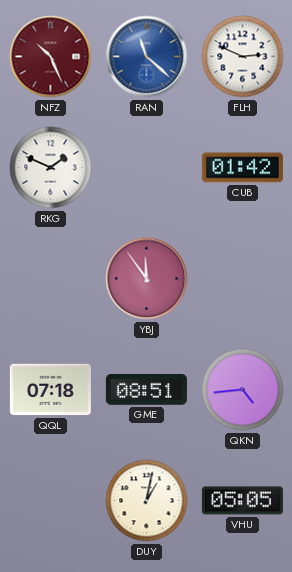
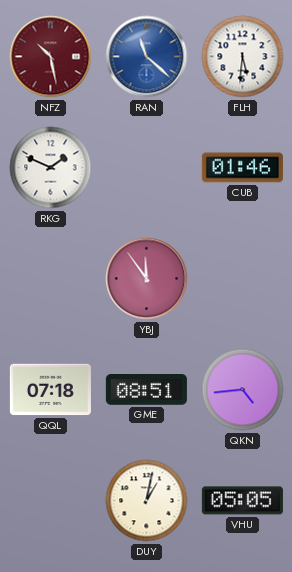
NFZ: 10:26 -> 10:28
FLH: 2:49 -> 5:31
CUB: 01:42 -> 01:46
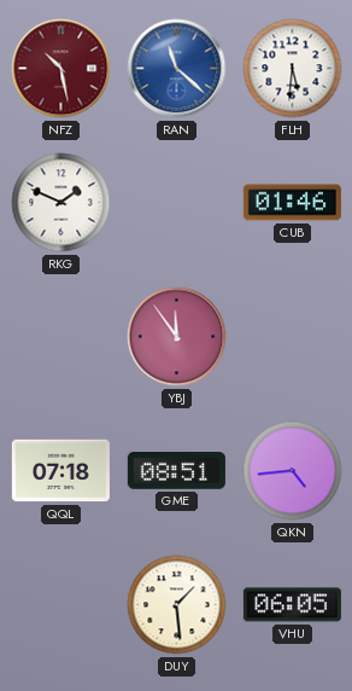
DUY: 1:02 -> 1:29
VHU: 05:05 -> 06:05
